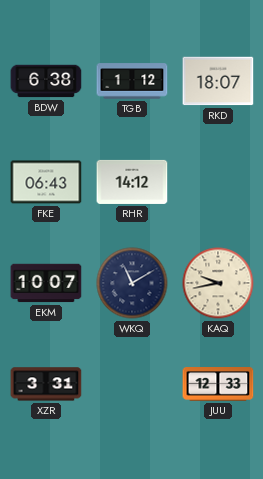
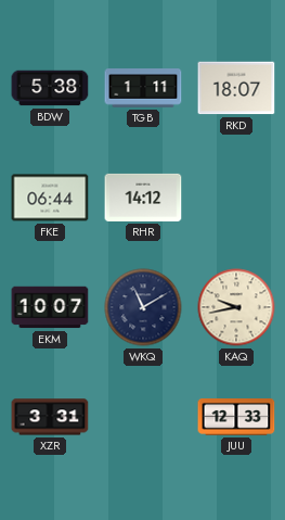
BDW: 6:38 -> 5:38
TGB: 1:12 -> 1:11
FKE: 06:43 -> 06:44
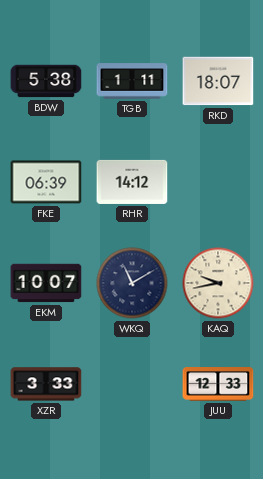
FKE: 06:44 -> 06:39
XZR: 3:31 -> 3:33
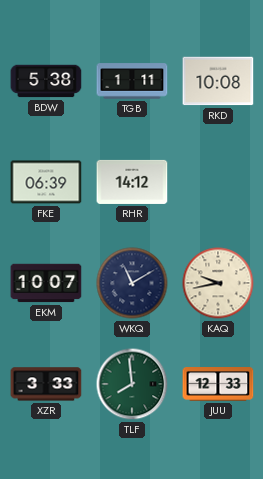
RKD: 18:07 -> 10:08
TLF: none -> 7:59
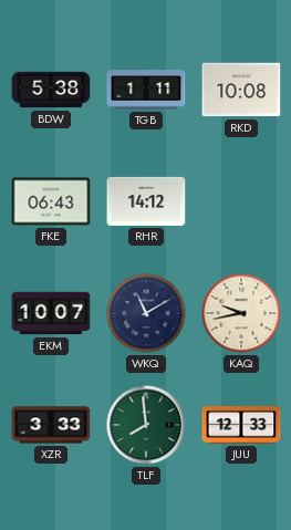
FKE: 06:39 -> 06:43
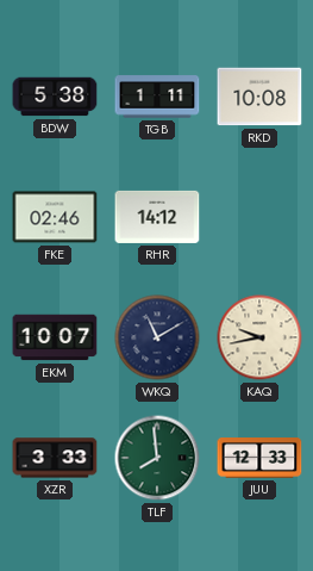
FKE: 06:43 -> 02:46
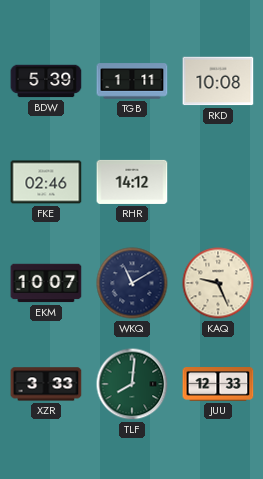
BDW: 5:38 -> 5:39
KAQ: 9:43 -> 9:26
TLF: 7:59 -> 8:01
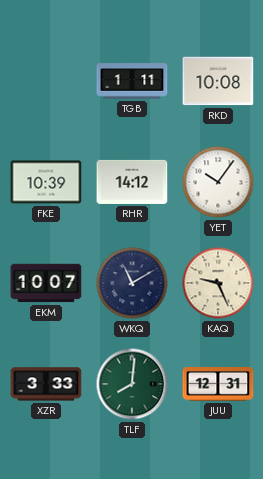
BDW: 5:39 -> none
FKE: 02:46 -> 10:39
YET: none -> 10:06
JUU: 12:33 -> 12:31
